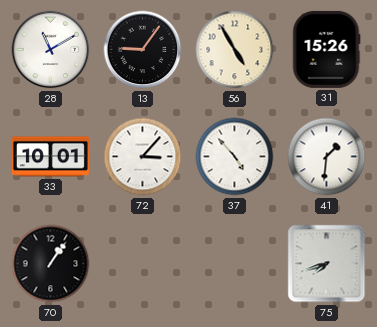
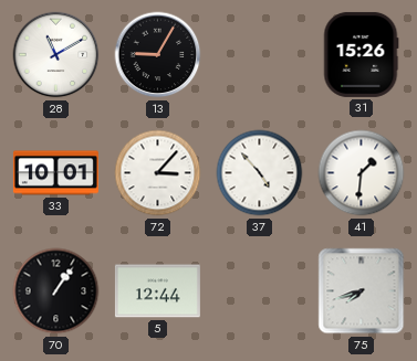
13: 9:06 -> 9:05
56: 4:55 -> none
5: none -> 12:44
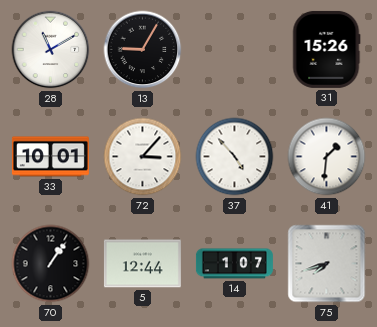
14: none -> 1:07
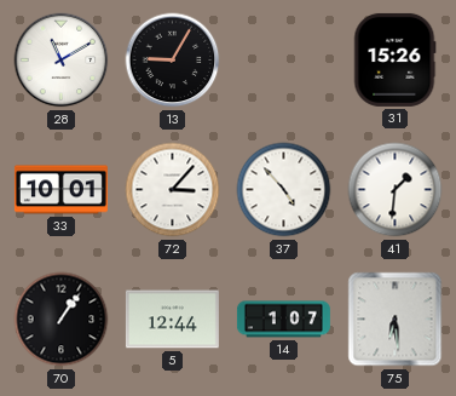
75: 7:42 -> 6:29
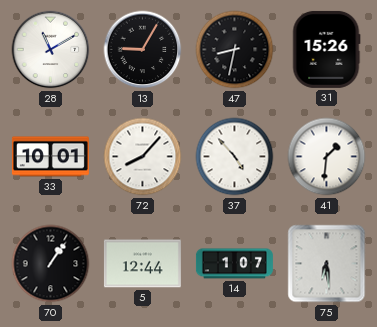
47: none -> 8:32
72: 3:07 -> 8:07
